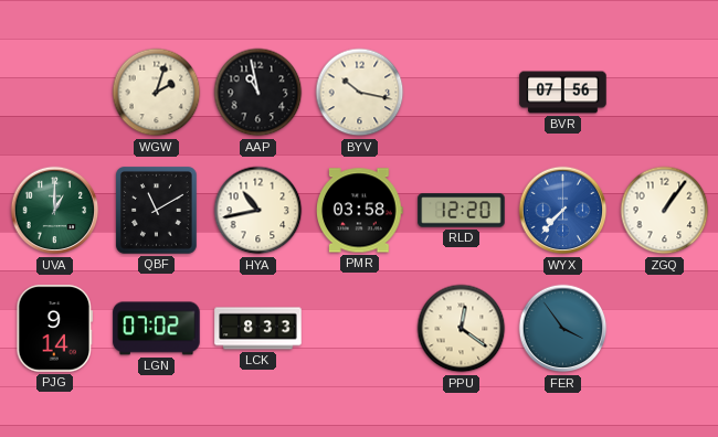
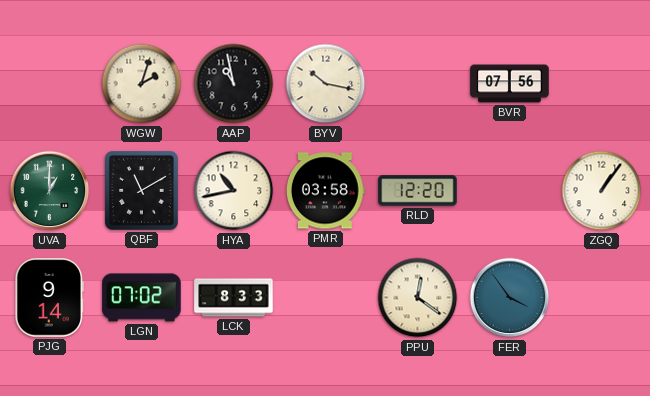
WYX: 7:37 -> none
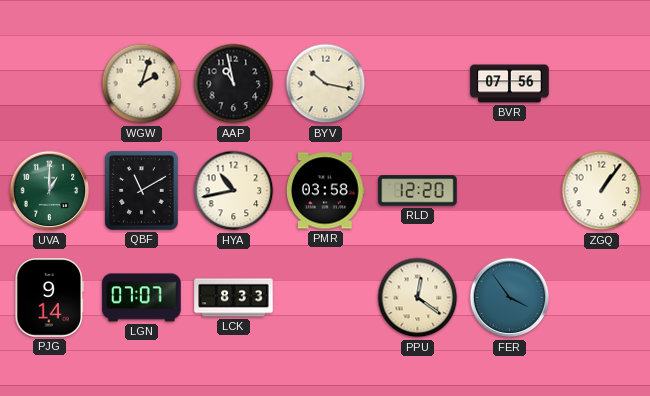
LGN: 07:02 -> 07:07
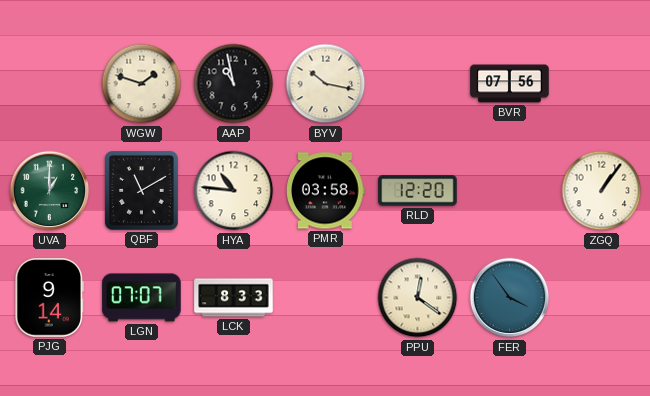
WGW: 2:03 -> 1:48
HYA: 10:43 -> 10:46
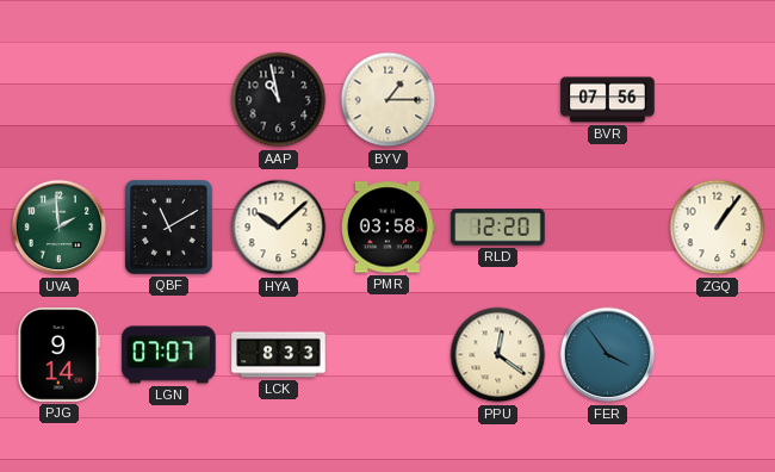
WGW: 1:48 -> none
BYV: 10:17 -> 1:15
UVA: 1:00 -> 1:59
HYA: 10:46 -> 10:08
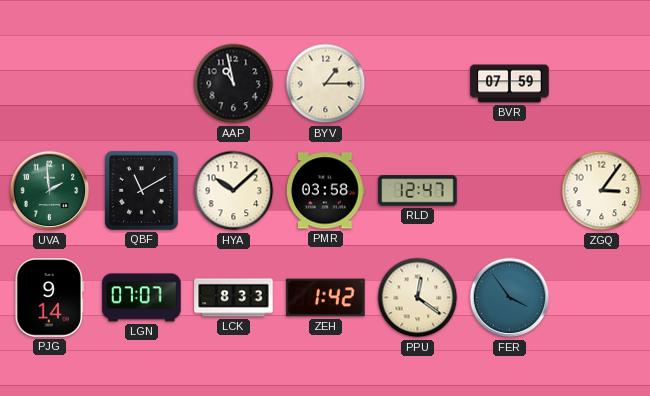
BVR: 07:56 -> 07:59
RLD: 12:20 -> 12:47
ZGQ: 1:06 -> 3:06
ZEH: none -> 1:42
